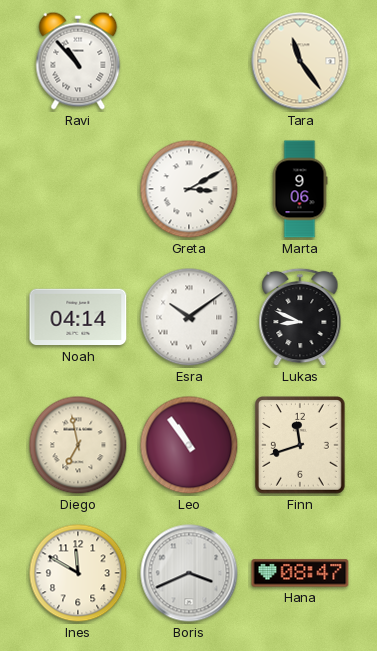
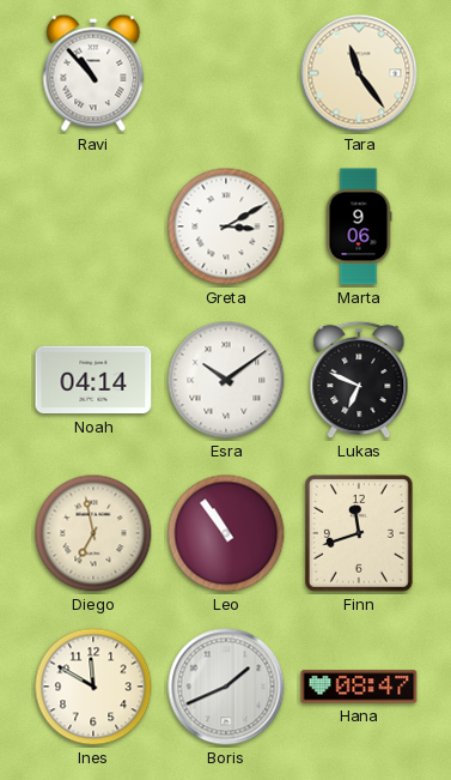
Lukas: 8:49 -> 6:49
Boris: 3:41 -> 1:41
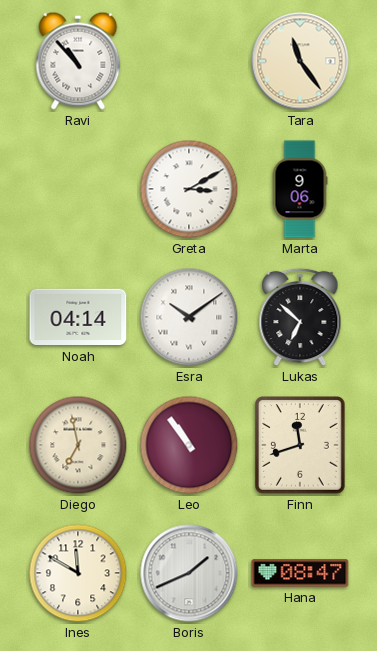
Lukas: 6:49 -> 6:52
